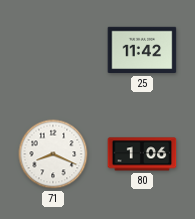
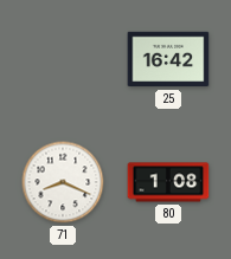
25: 11:42 -> 16:42
80: 1:06 -> 1:08
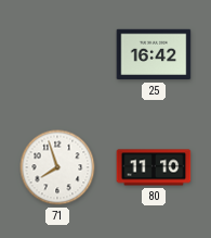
71: 8:19 -> 7:57
80: 1:08 -> 11:10
